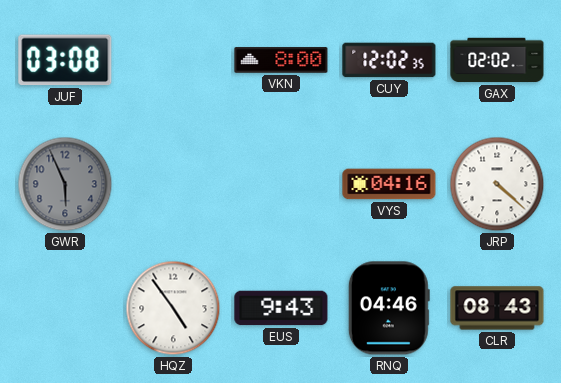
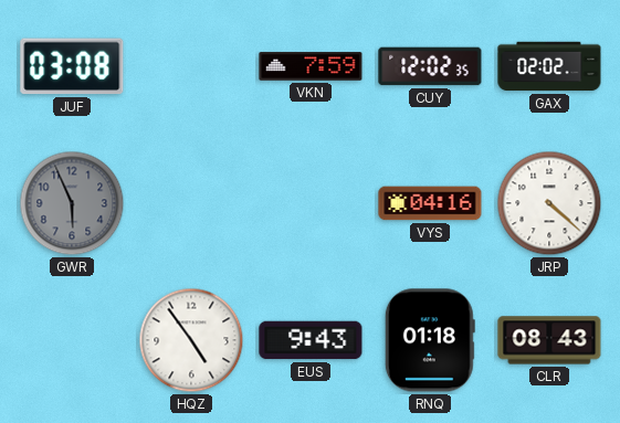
VKN: 8:00 -> 7:59
RNQ: 04:46 -> 01:18
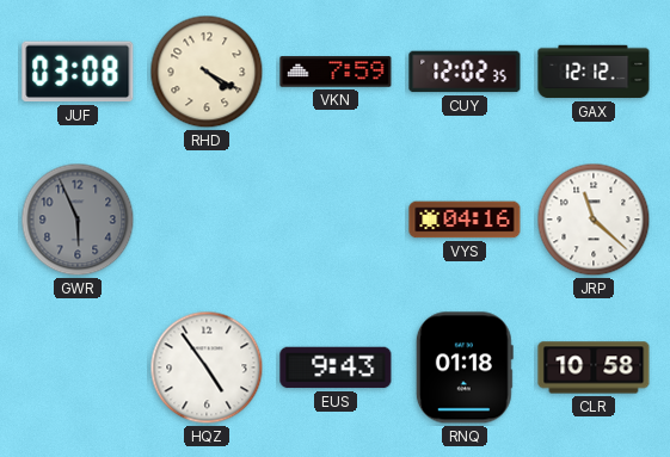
RHD: none -> 4:20
GAX: 02:02 -> 12:12
JRP: 4:22 -> 11:22
CLR: 08:43 -> 10:58
